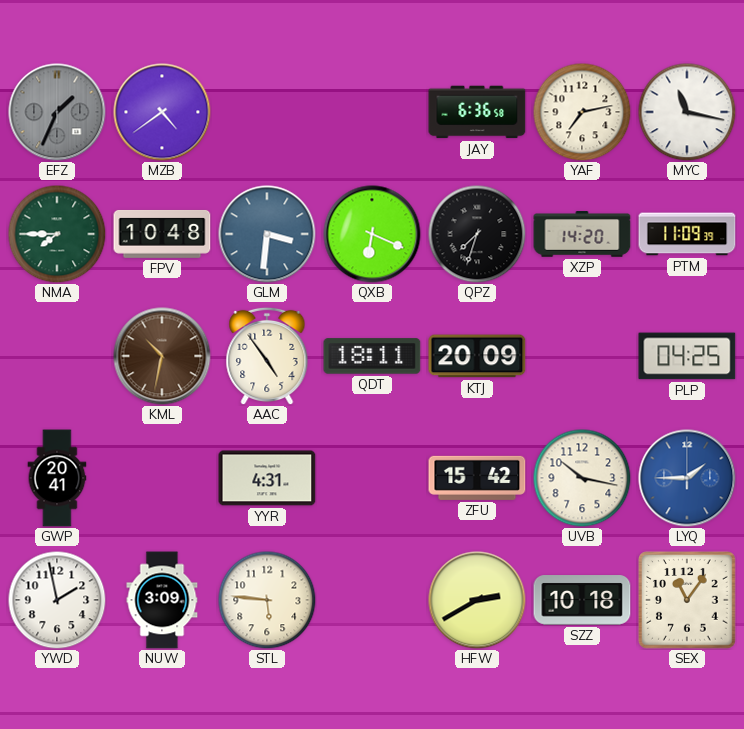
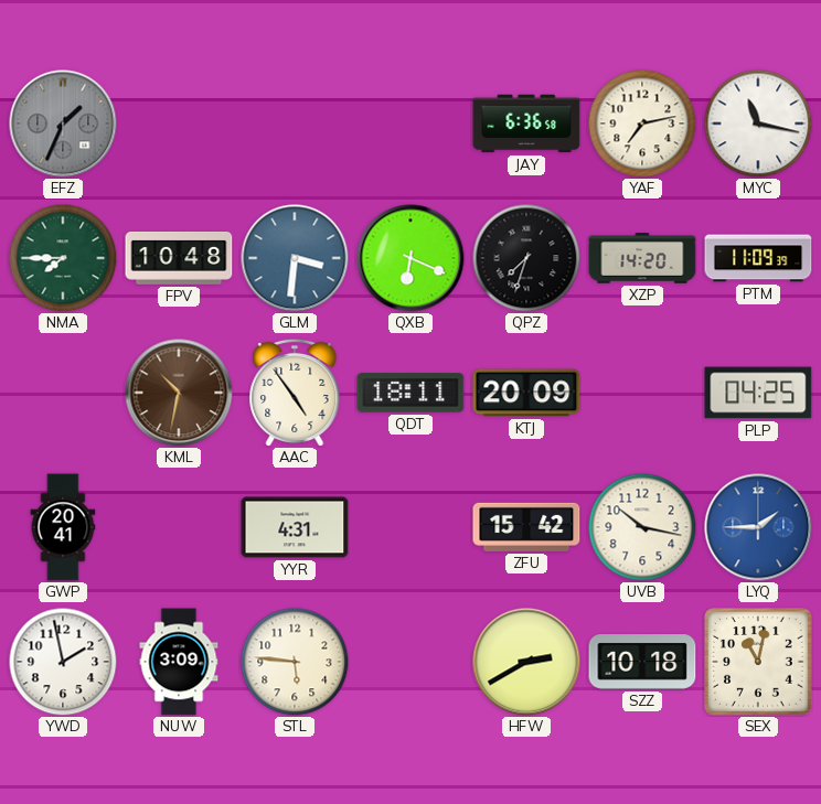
MZB: 4:39 -> none
SEX: 11:06 -> 11:02
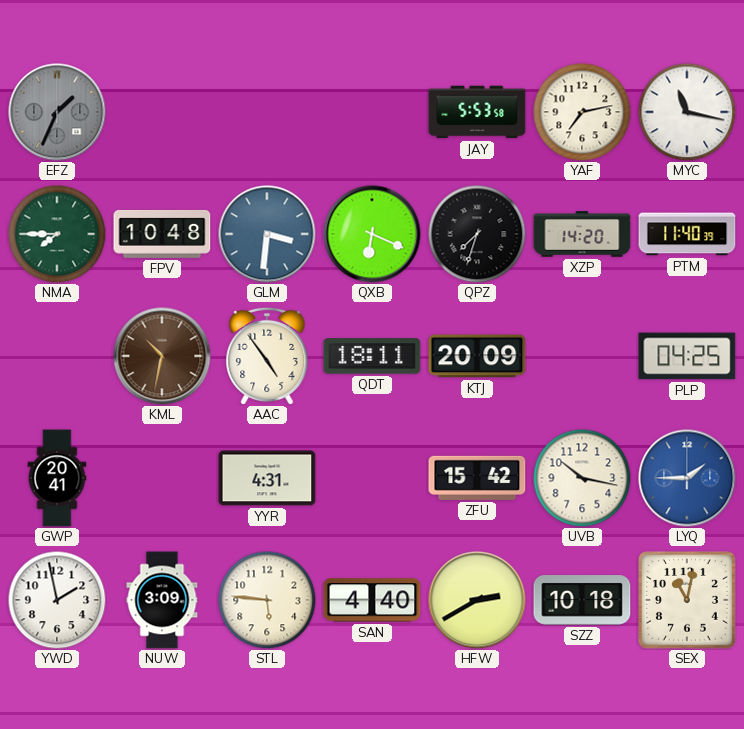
JAY: 6:36 -> 5:53
PTM: 11:09 -> 11:40
SAN: none -> 4:40
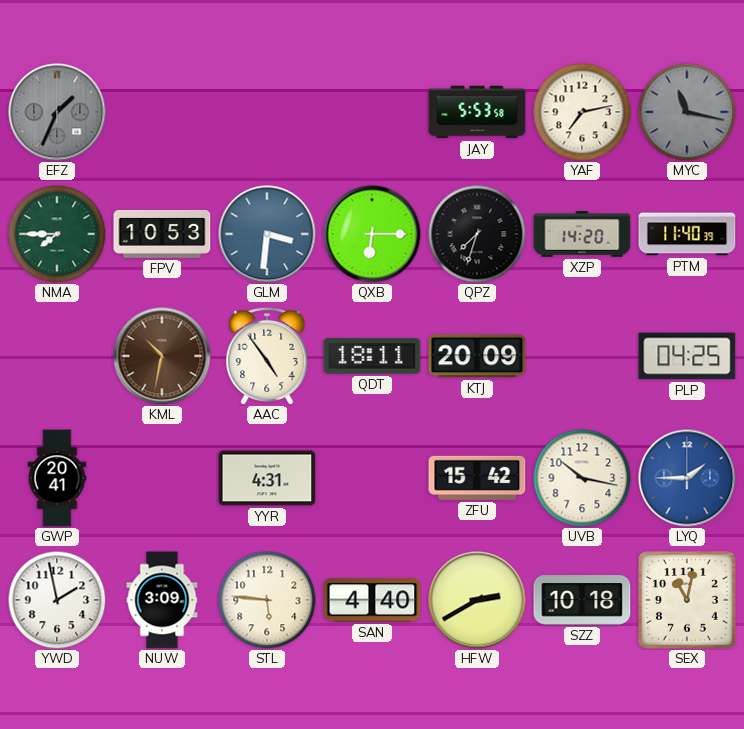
MYC dial: white -> grey
FPV: 10:48 -> 10:53
QXB: 6:19 -> 6:15
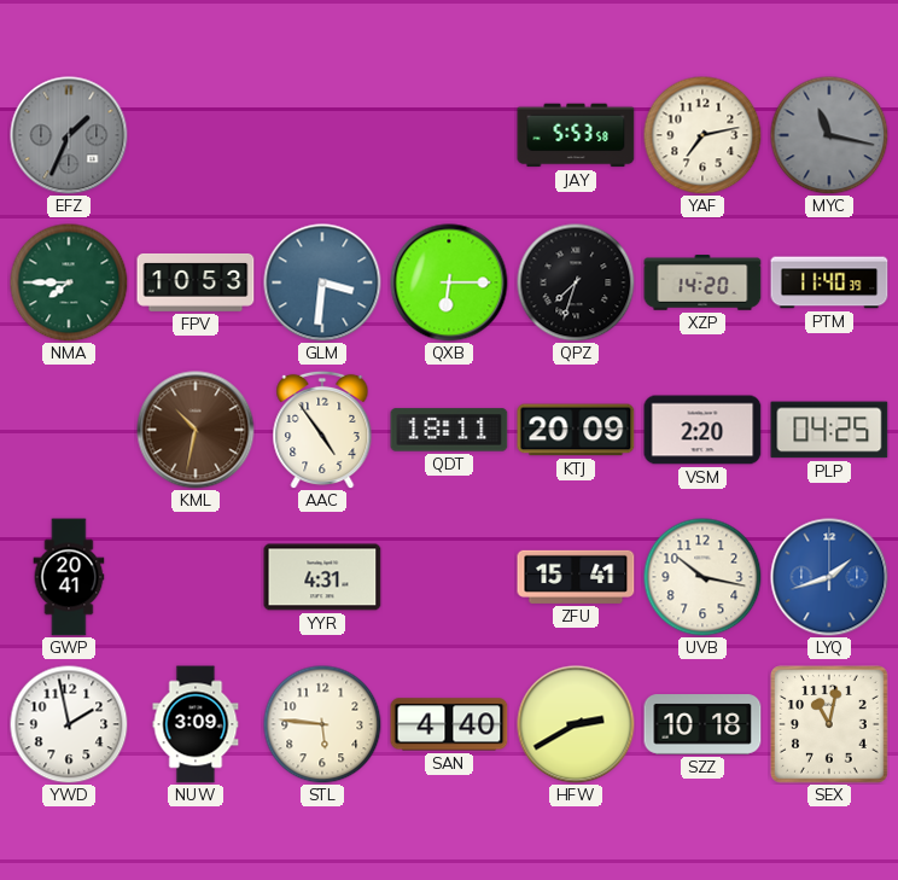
VSM: none -> 2:20
ZFU: 15:42 -> 15:41
LYQ: 1:45 -> 1:42
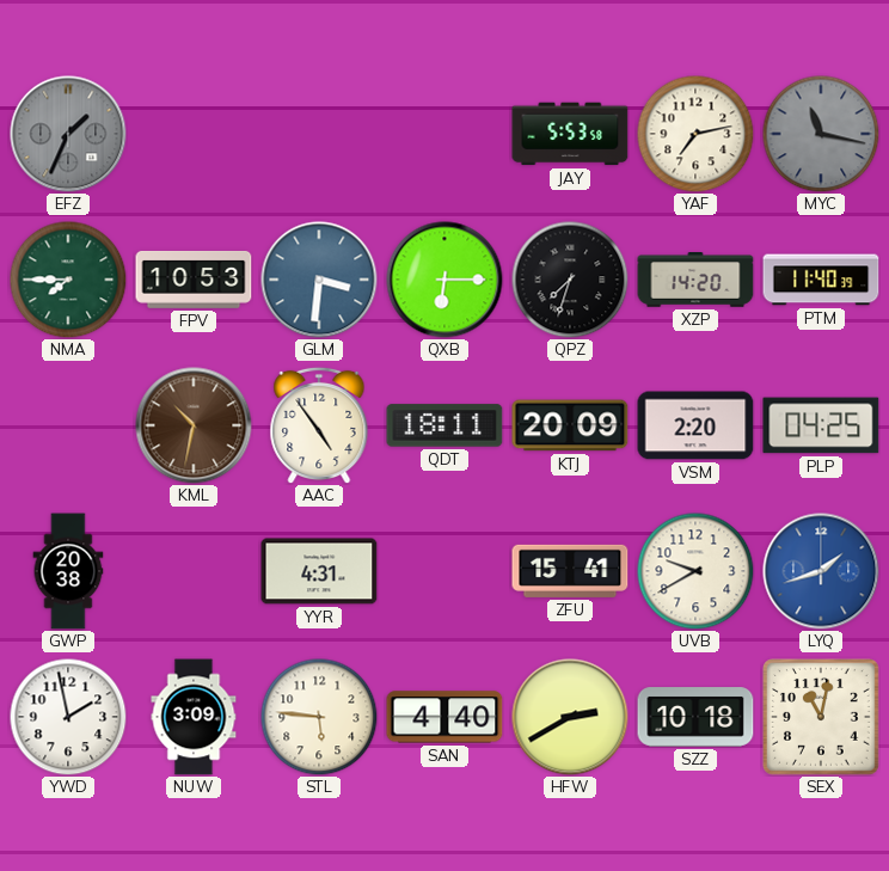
GWP: 20:41 -> 20:38
UVB: 10:17 -> 9:40
